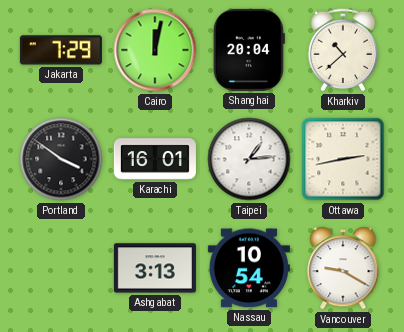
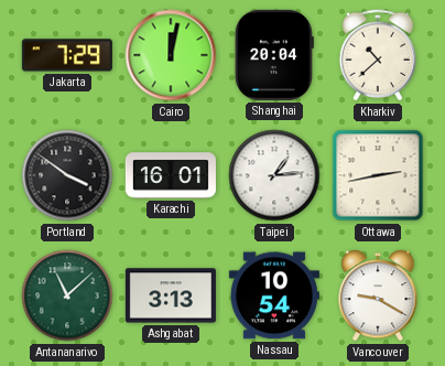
Antananarivo: none -> 11:08
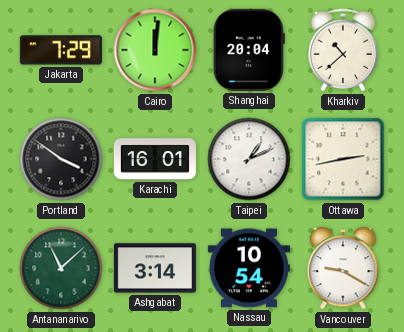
Cairo: 12:02 -> 12:01
Taipei: 1:14 -> 1:11
Ashgabat: 3:13 -> 3:14
